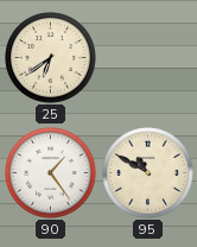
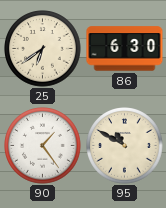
86: none -> 6:30
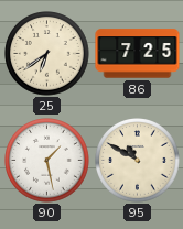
86: 6:30 -> 7:25
90: 1:24 -> 1:28
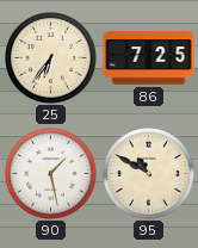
25: 6:39 -> 6:36
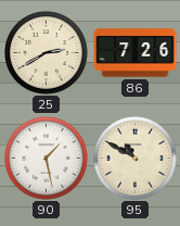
25: 6:36 -> 2:40
86: 7:25 -> 7:26
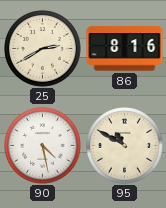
86: 7:26 -> 8:16
90: 1:28 -> 4:28
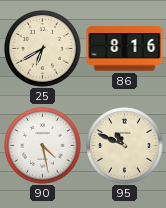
25: 2:40 -> 6:40
95: 10:50 -> 10:49
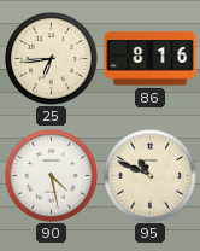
25: 6:40 -> 6:44
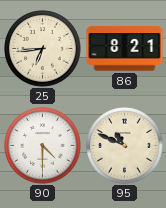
86: 8:16 -> 8:21
90: 4:28 -> 4:30
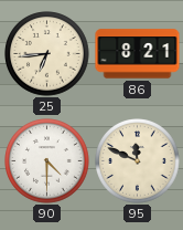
95: 10:49 -> 11:49
